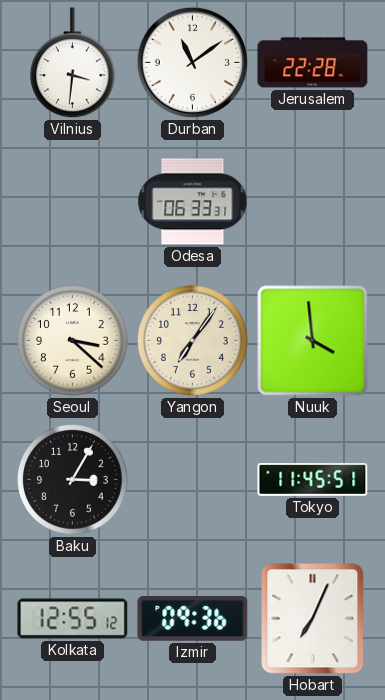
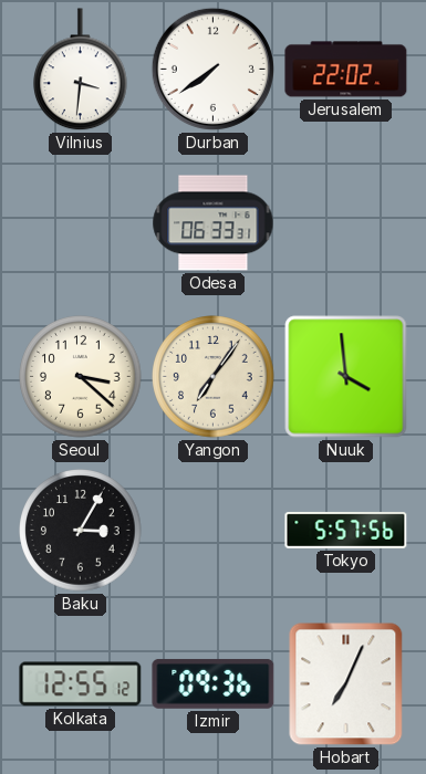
Durban: 11:09 -> 7:39
Jerusalem: 22:28 -> 22:02
Tokyo: 11:45 -> 5:57
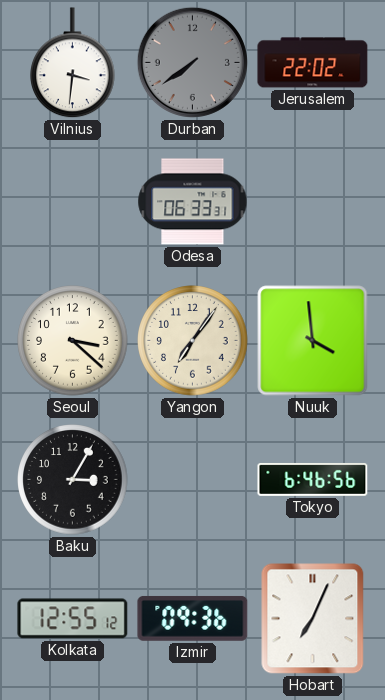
Durban dial: white -> grey
Tokyo: 5:57 -> 6:46
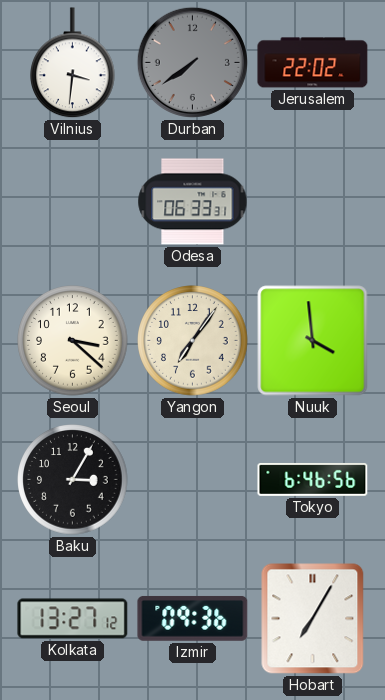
Kolkata: 12:55 -> 13:27
Hobart: 7:04 -> 7:05
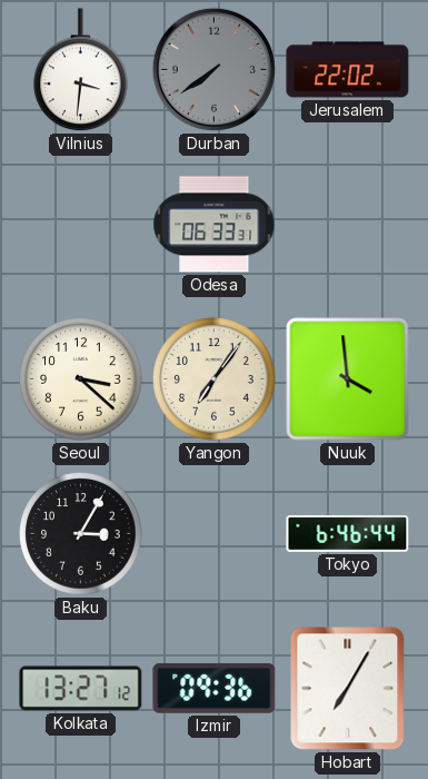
Tokyo: 6:46:56 -> 6:46:44
